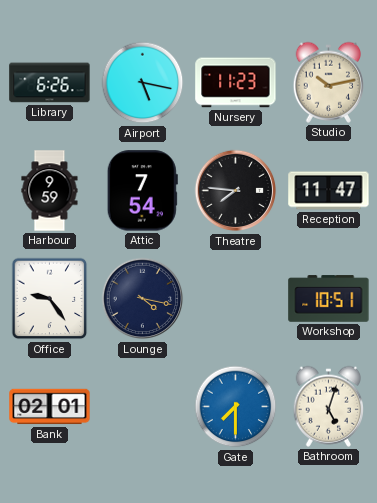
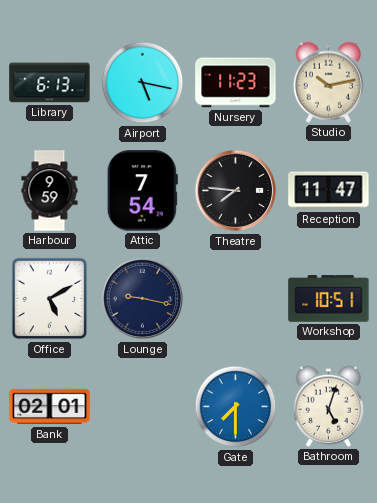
Library: 6:26 -> 6:13
Office: 9:24 -> 5:10
Lounge: 4:17 -> 9:17
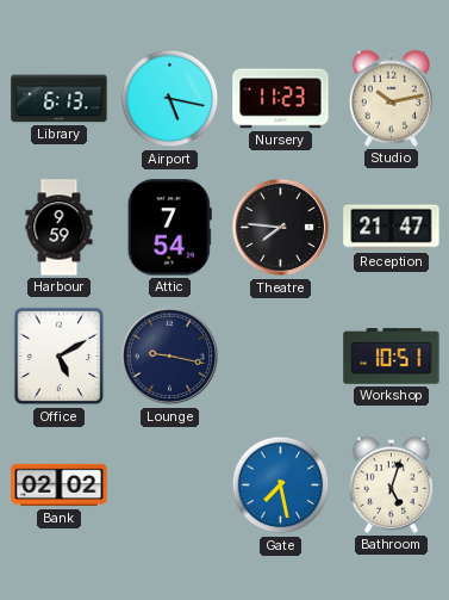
Reception: 11:47 -> 21:47
Bank: 02:01 -> 02:02
Gate: 7:30 -> 7:28
